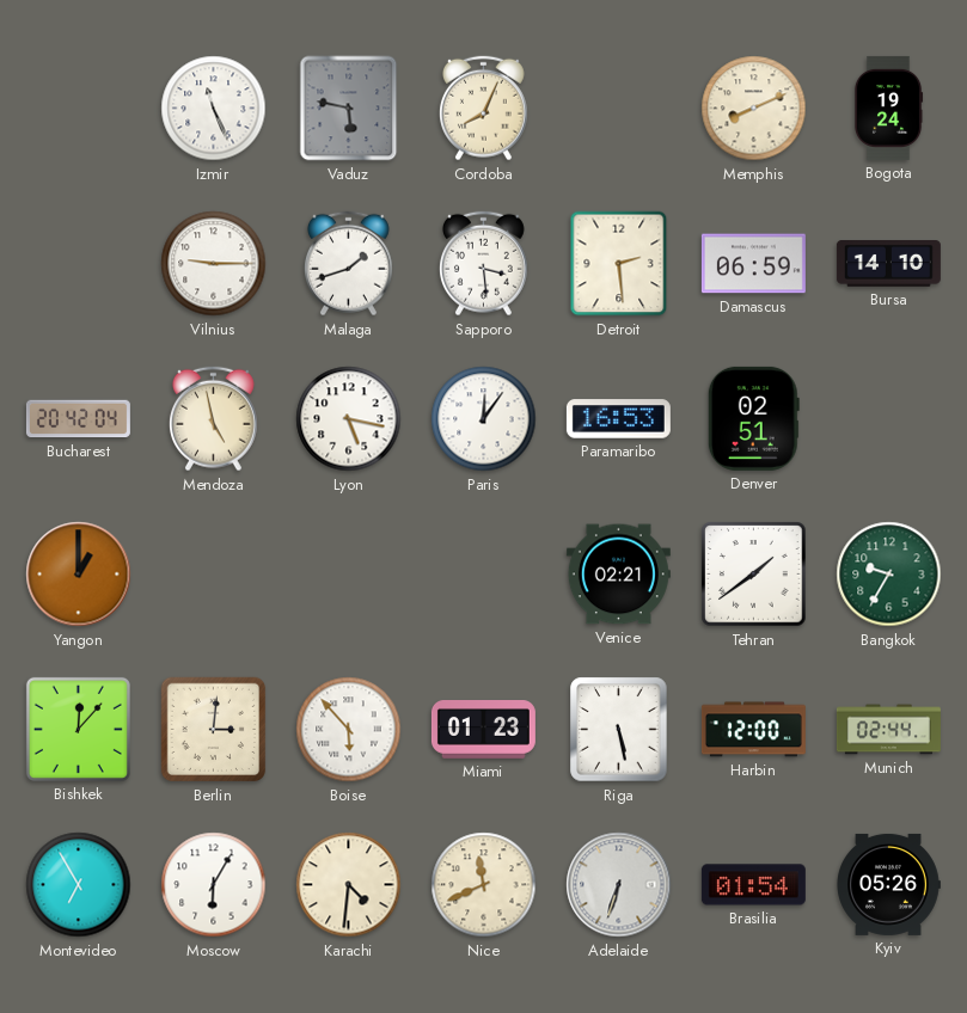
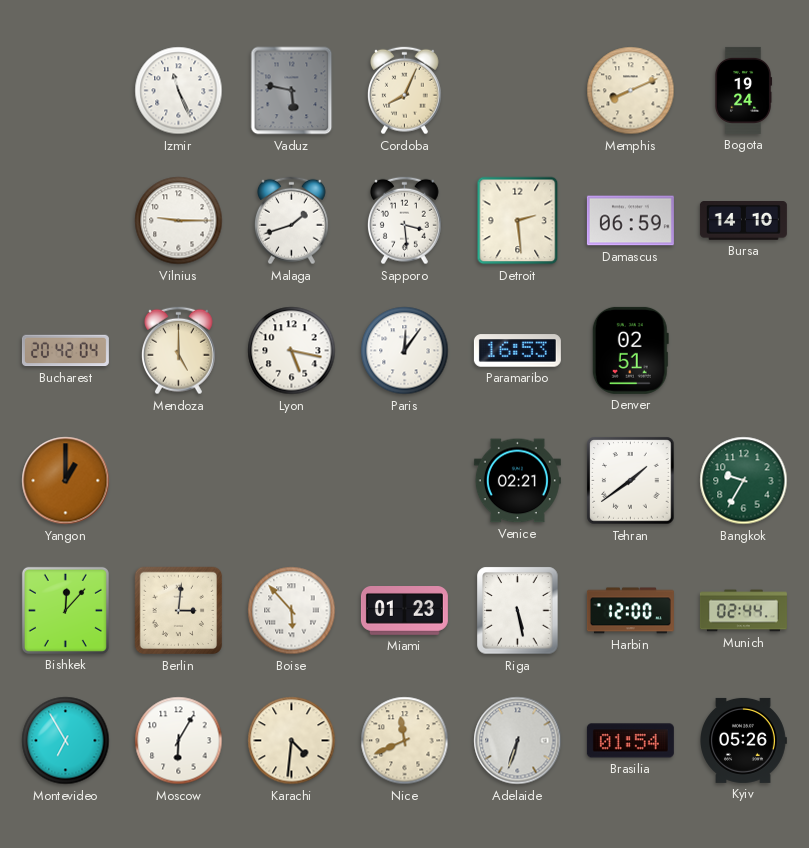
Mendoza: 4:58 -> 5:00
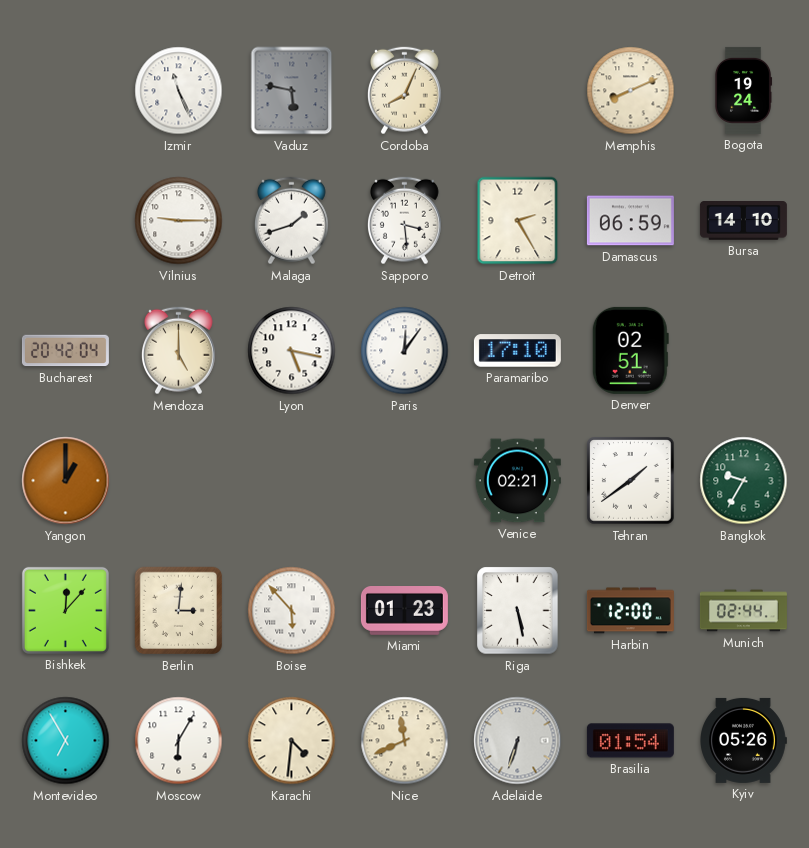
Detroit: 2:29 -> 2:25
Paramaribo: 16:53 -> 17:10
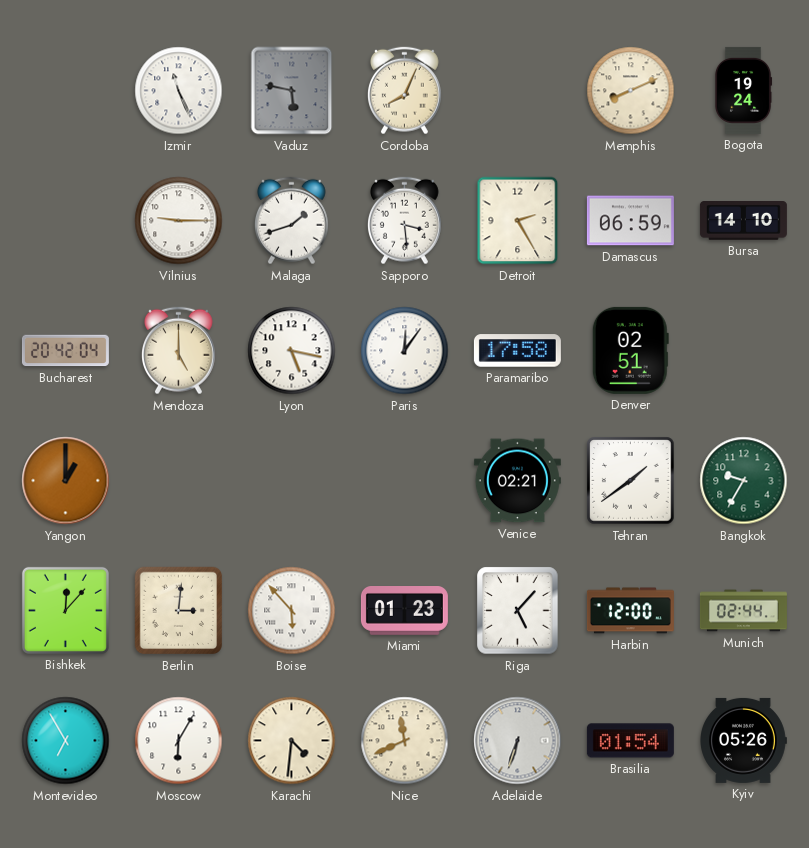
Paramaribo: 17:10 -> 17:58
Riga: 5:28 -> 5:07
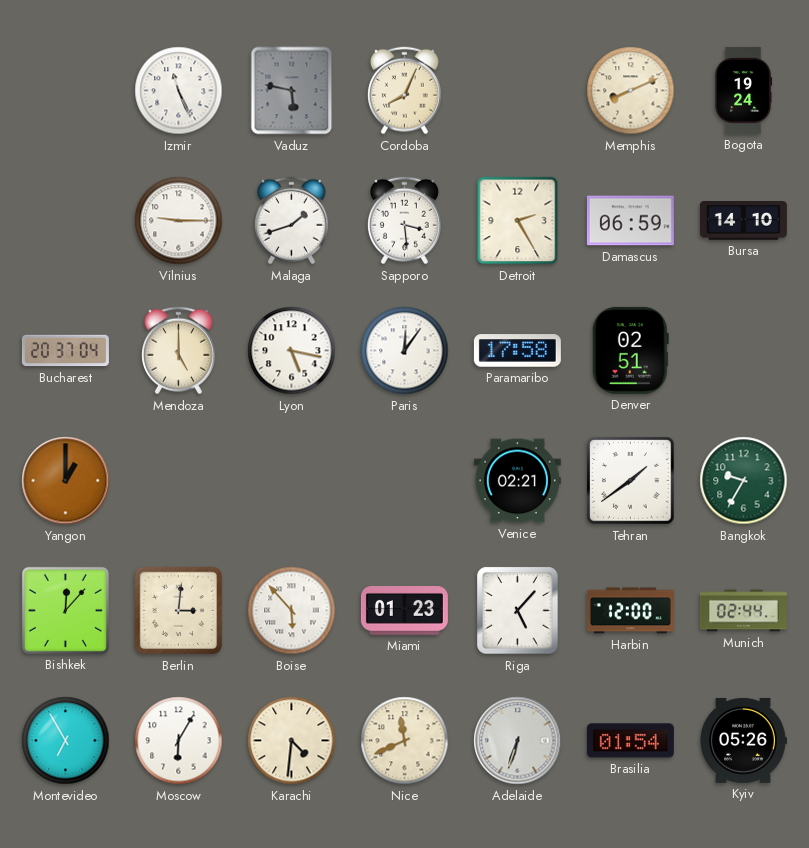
Bucharest: 20:42 -> 20:37
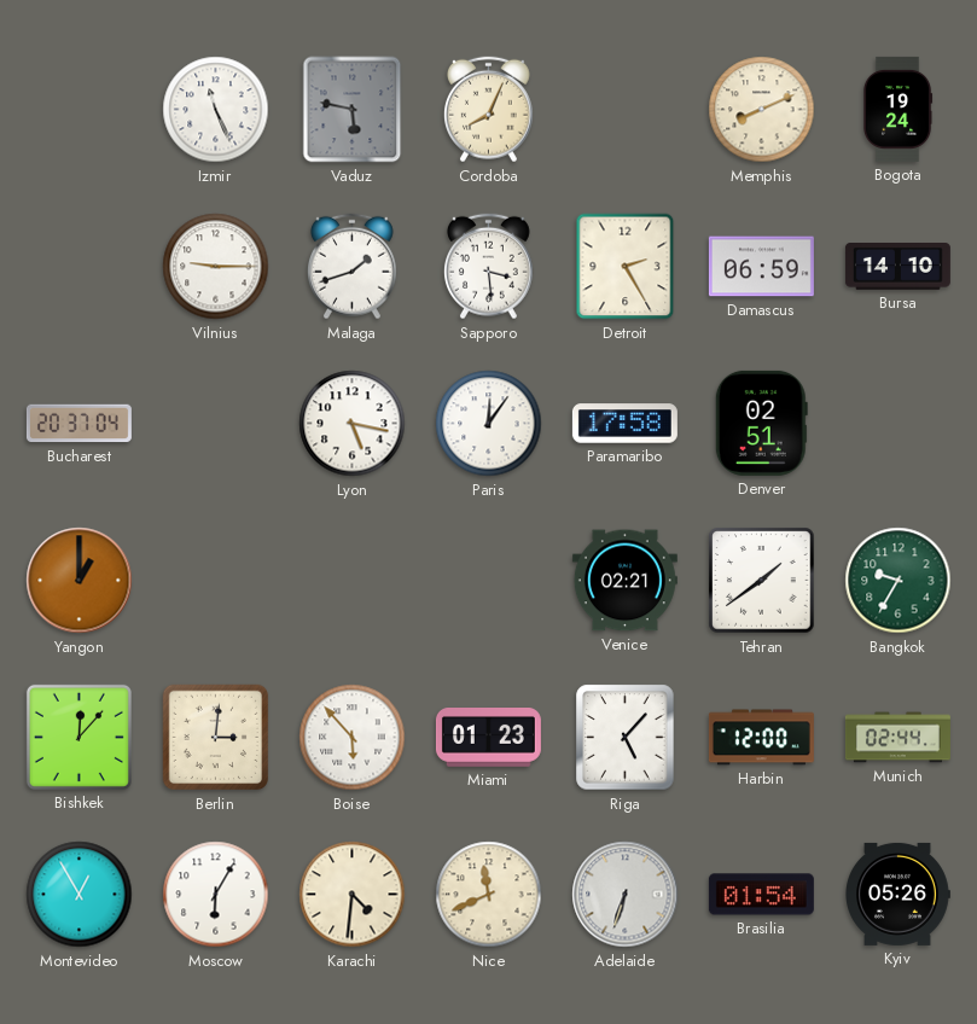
Mendoza: 5:00 -> none
Montevideo: 6:55 -> 12:55
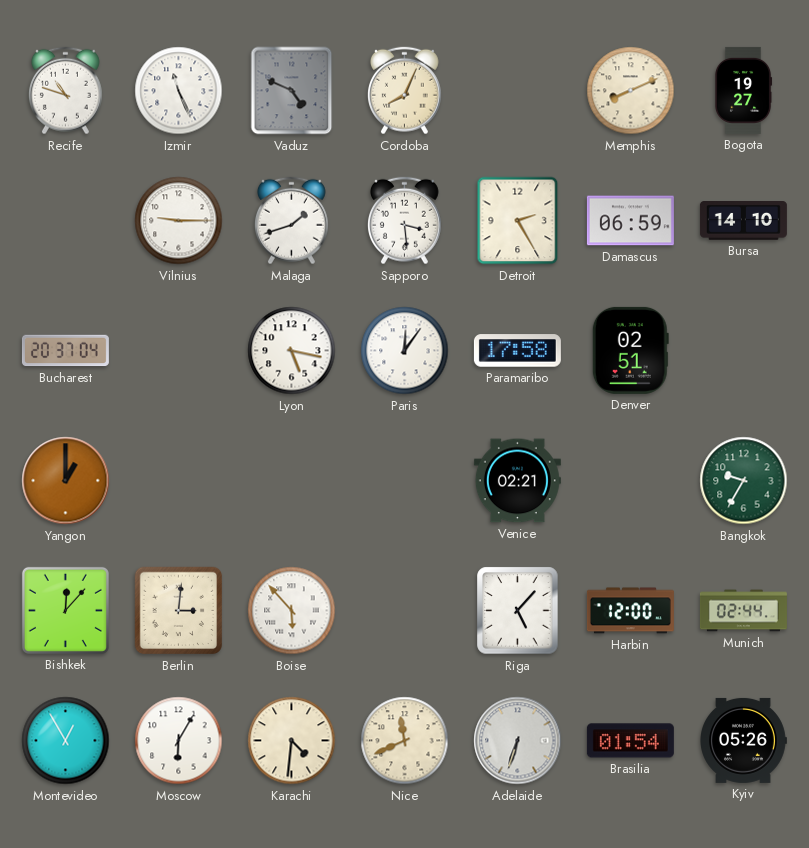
Recife: none -> 10:48
Vaduz: 5:47 -> 4:49
Bogota: 19:24 -> 19:27
Tehran: 1:39 -> none
Miami: 01:23 -> none
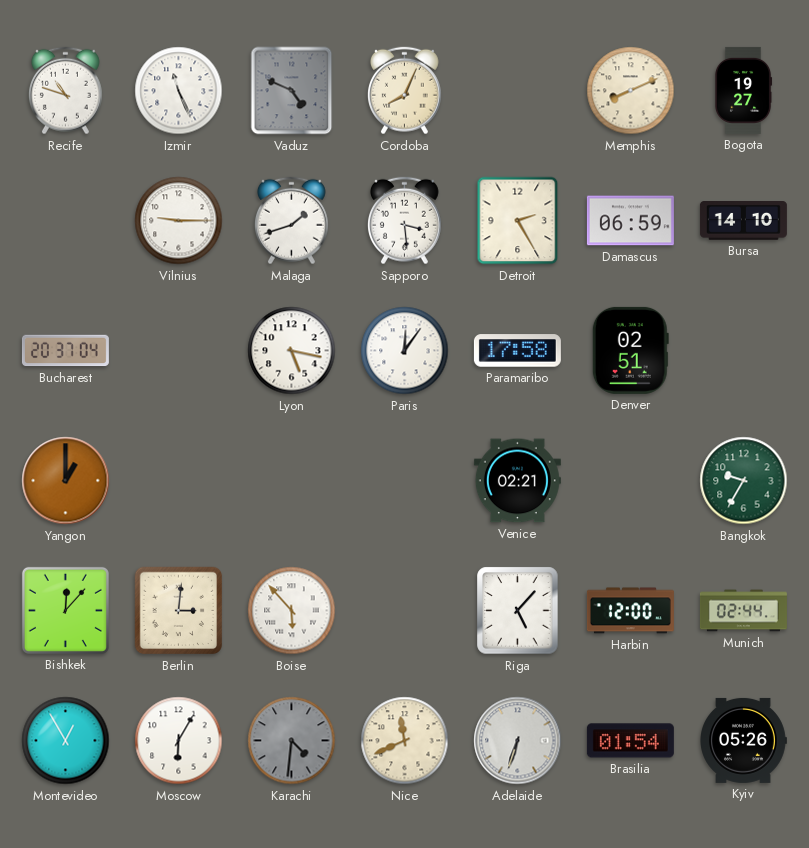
Karachi dial: cream -> grey
